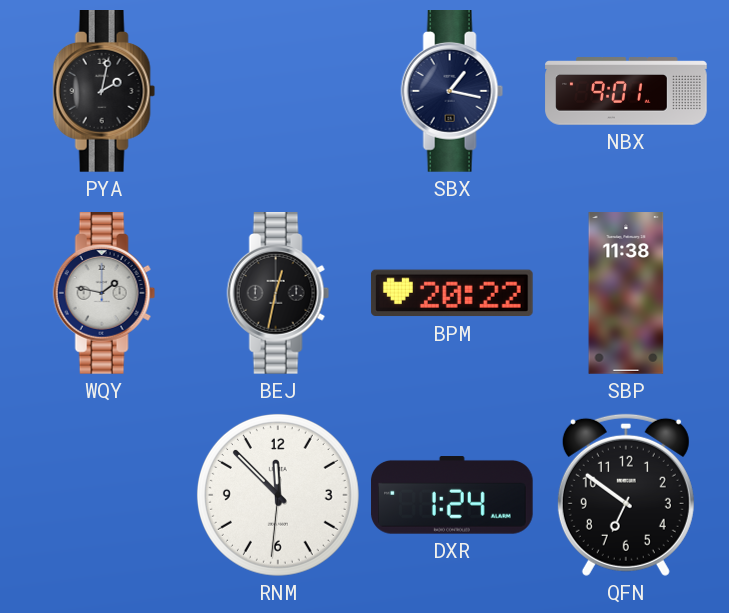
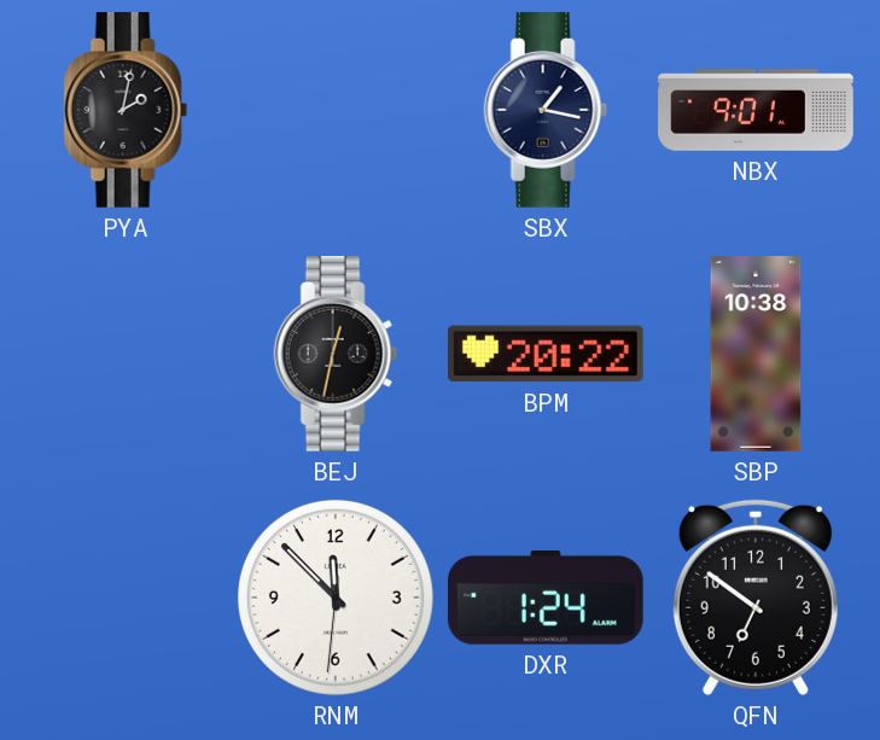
WQY: 1:47 -> none
SBP: 11:38 -> 10:38
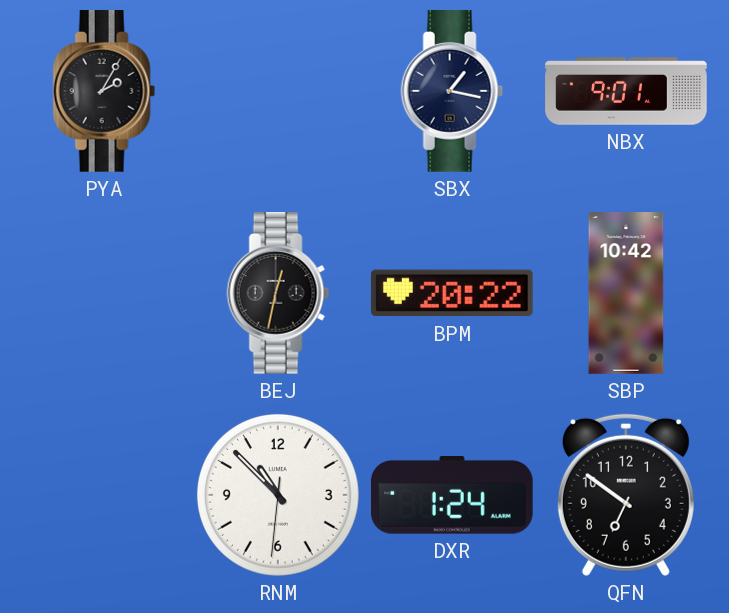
PYA: 2:02 -> 2:05
SBP: 10:38 -> 10:42
RNM: 11:52 -> 10:52
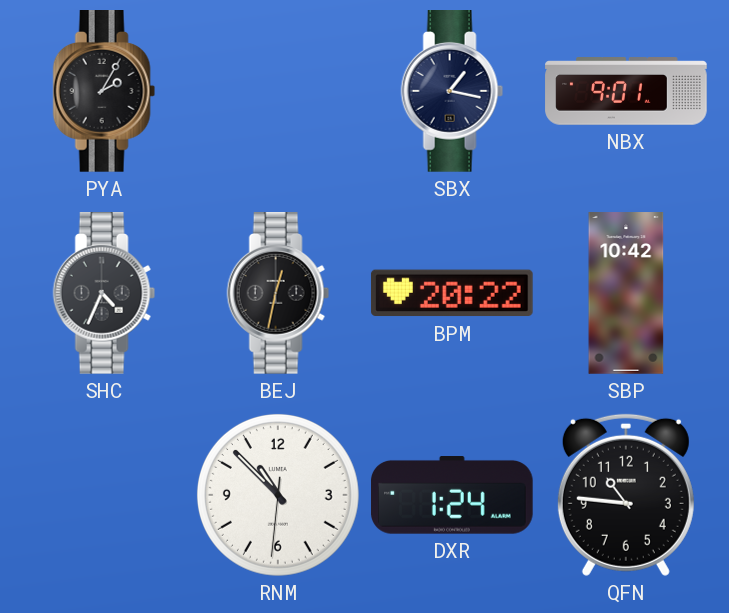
SHC: none -> 4:34
QFN: 6:51 -> 10:46
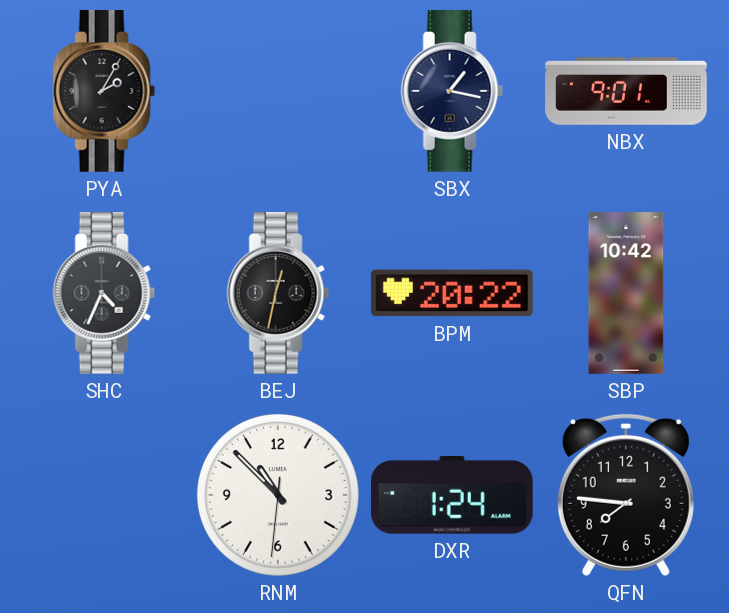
QFN: 10:46 -> 7:46
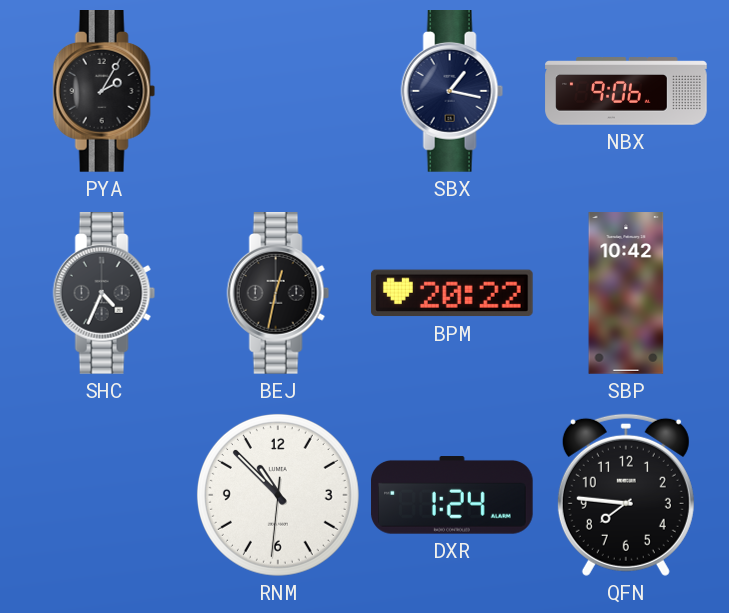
NBX: 9:01 -> 9:06
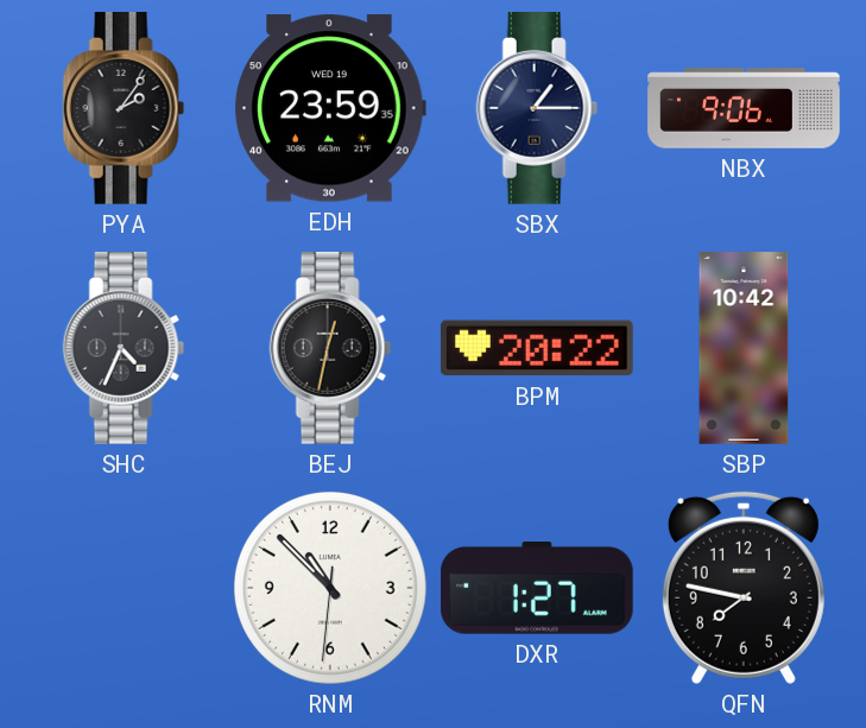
PYA: 2:05 -> 2:06
EDH: none -> 23:59
SBX: 1:17 -> 1:15
DXR: 1:24 -> 1:27
QFN: 7:46 -> 7:47
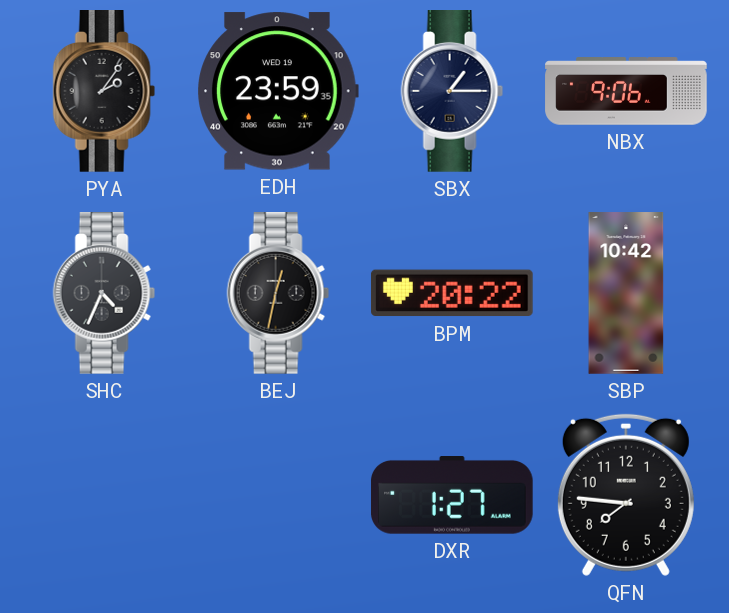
RNM: 10:52 -> none
QFN: 7:47 -> 7:46
